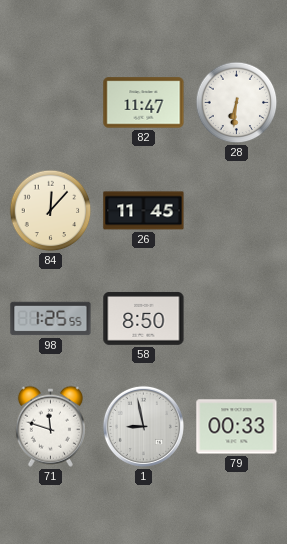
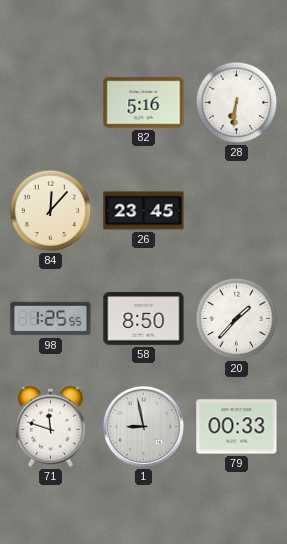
82: 11:47 -> 5:16
26: 11:45 -> 23:45
20: none -> 1:37
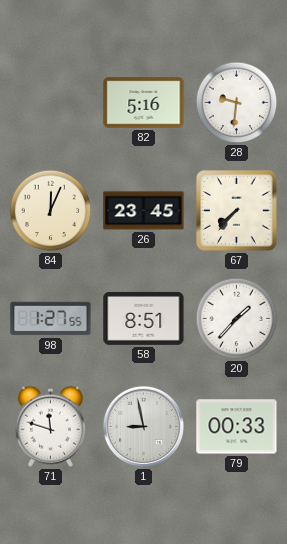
28: 6:31 -> 9:31
84: 12:07 -> 12:04
67: none -> 7:37
98: 1:25 -> 1:27
58: 8:50 -> 8:51
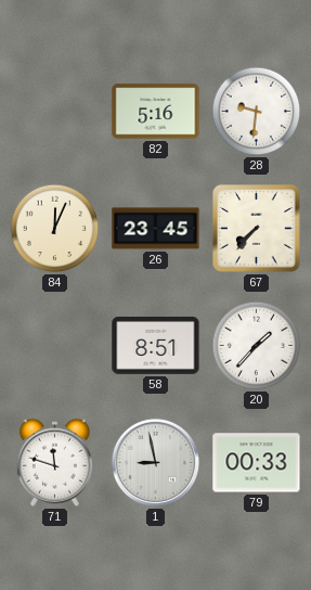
98: 1:27 -> none
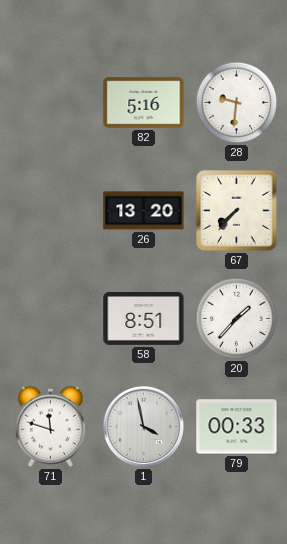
84: 12:04 -> none
26: 23:45 -> 13:20
1: 8:58 -> 3:58
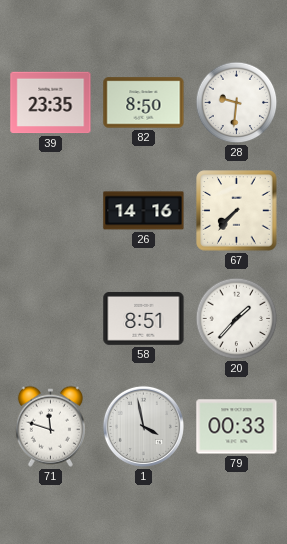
39: none -> 23:35
82: 5:16 -> 8:50
26: 13:20 -> 14:16
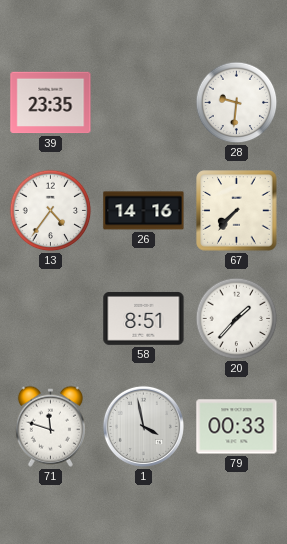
82: 8:50 -> none
13: none -> 4:36
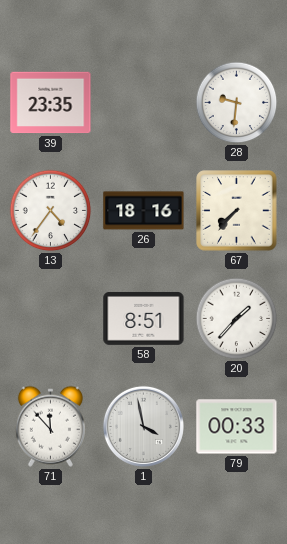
26: 14:16 -> 18:16
71: 11:48 -> 11:53
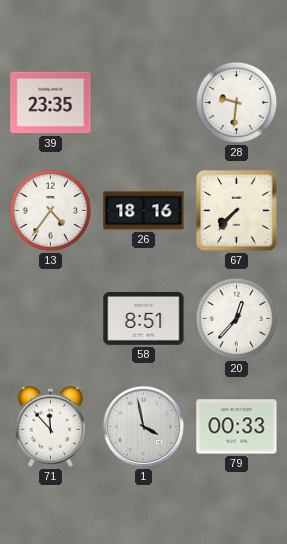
20: 1:37 -> 12:37
